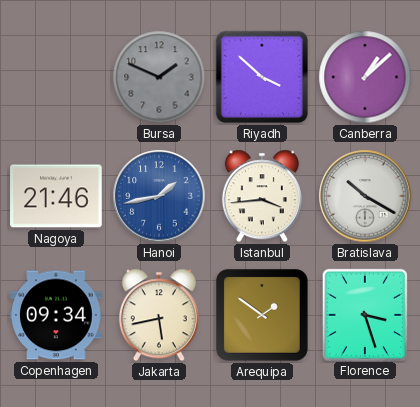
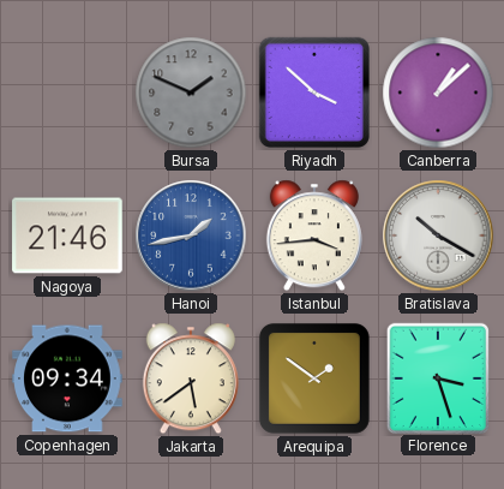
Jakarta: 5:43 -> 5:39
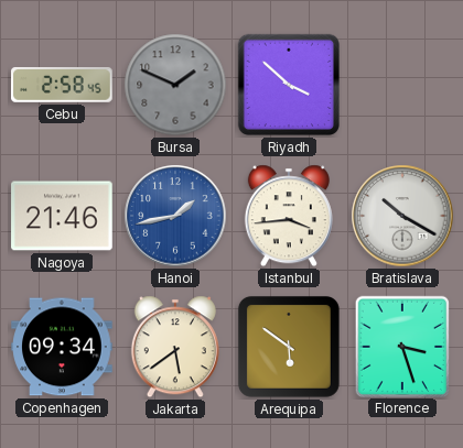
Cebu: none -> 2:58
Canberra: 1:08 -> none
Arequipa: 1:51 -> 5:51
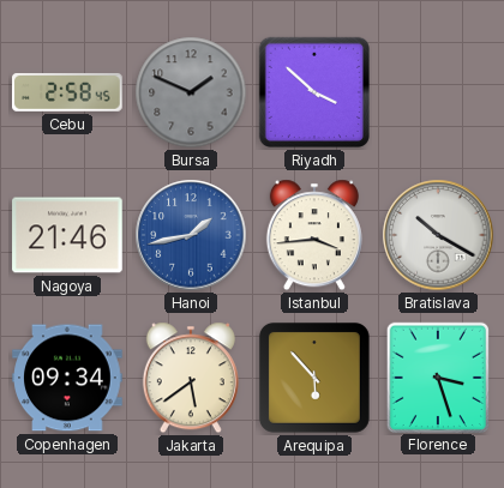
Arequipa: 5:51 -> 5:53
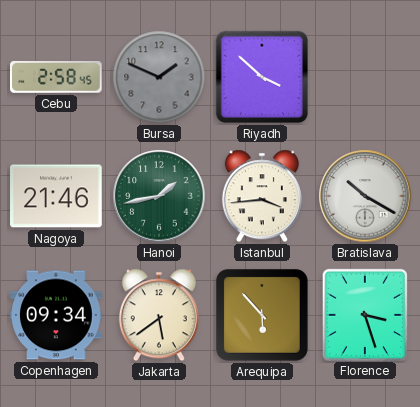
Hanoi dial: blue -> green
